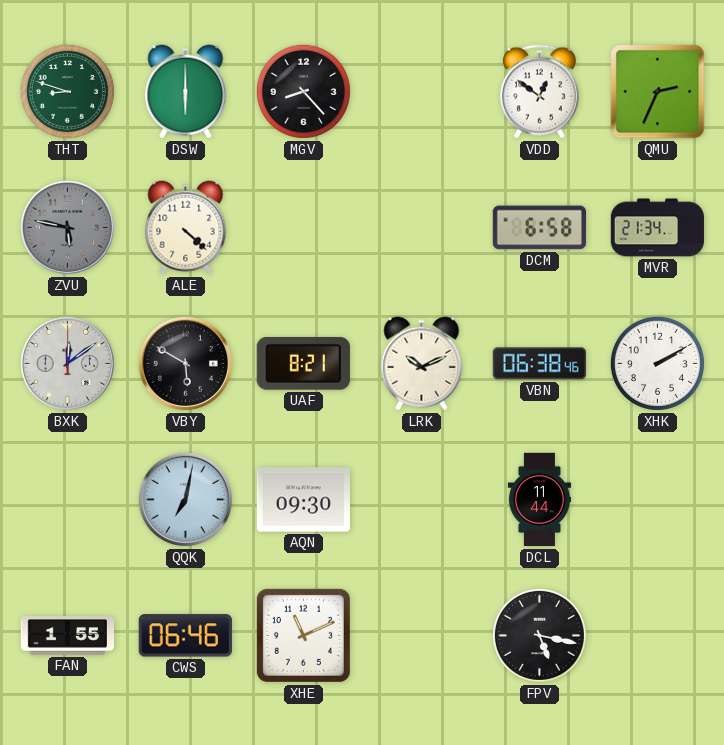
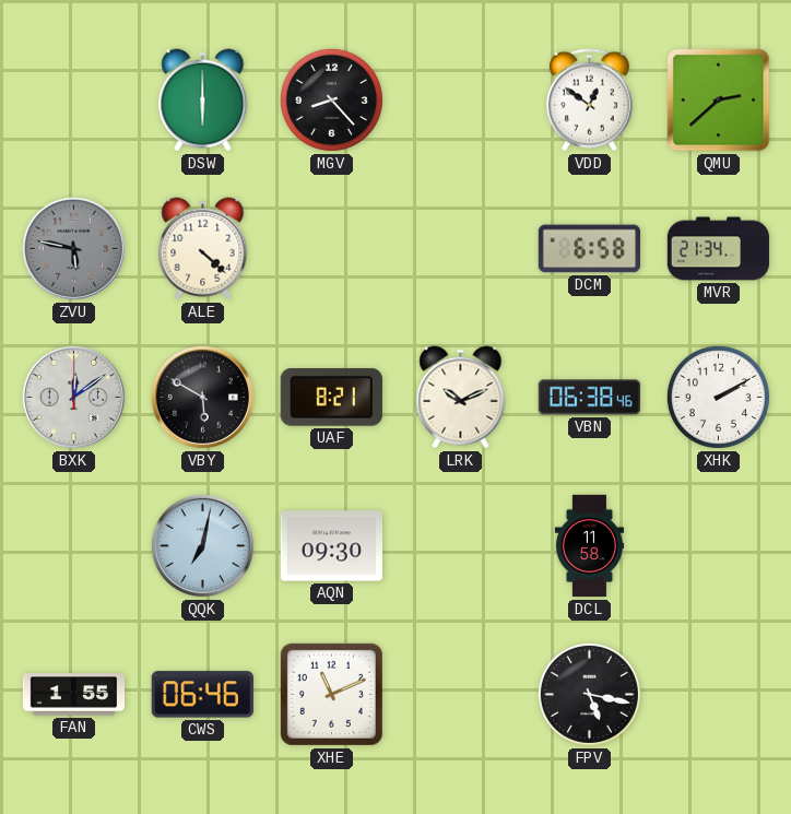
THT: 8:48 -> none
QMU: 2:34 -> 2:38
DCL: 11:44 -> 11:58
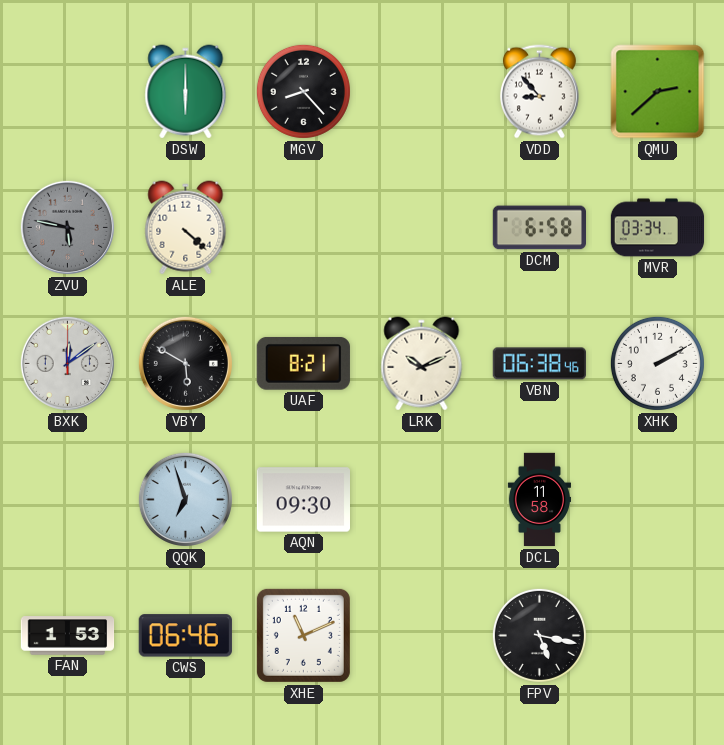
VDD: 12:51 -> 8:53
MVR: 21:34 -> 03:34
QQK: 7:02 -> 6:57
FAN: 1:55 -> 1:53
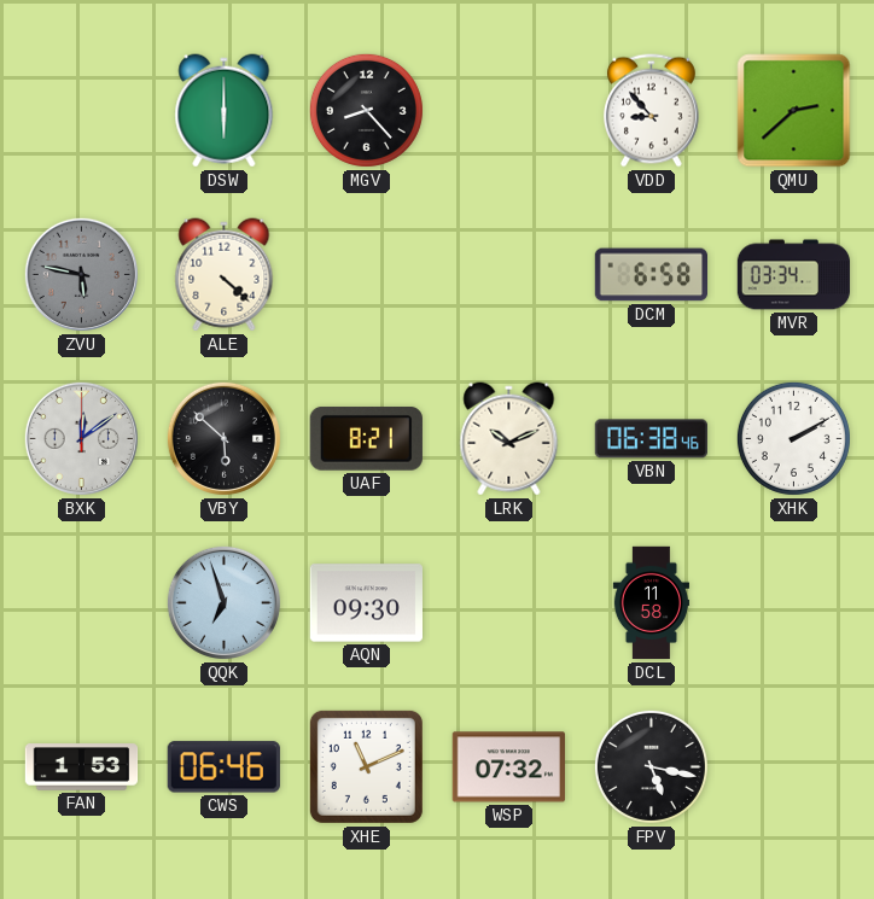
VBY: 5:50 -> 5:52
WSP: none -> 07:32
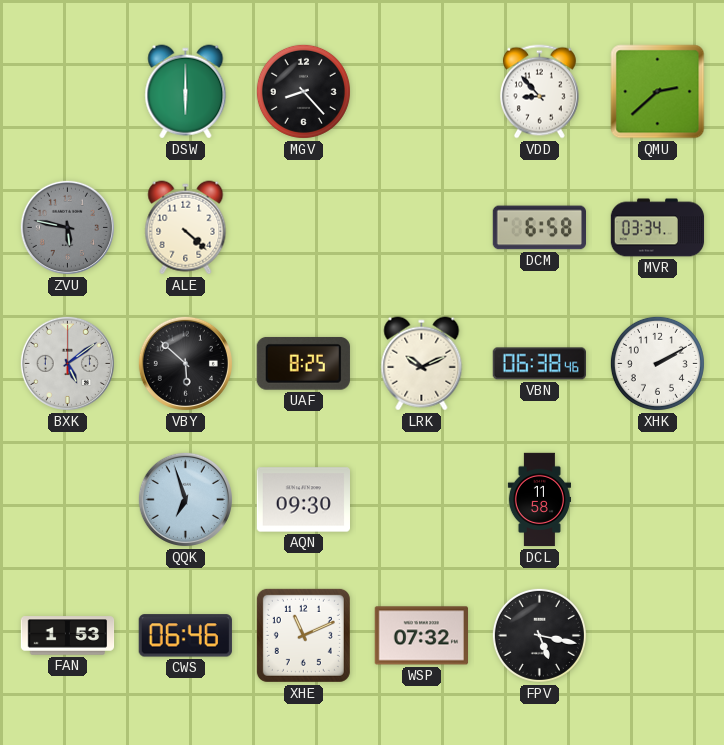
BXK: 12:09 -> 5:09
UAF: 8:21 -> 8:25
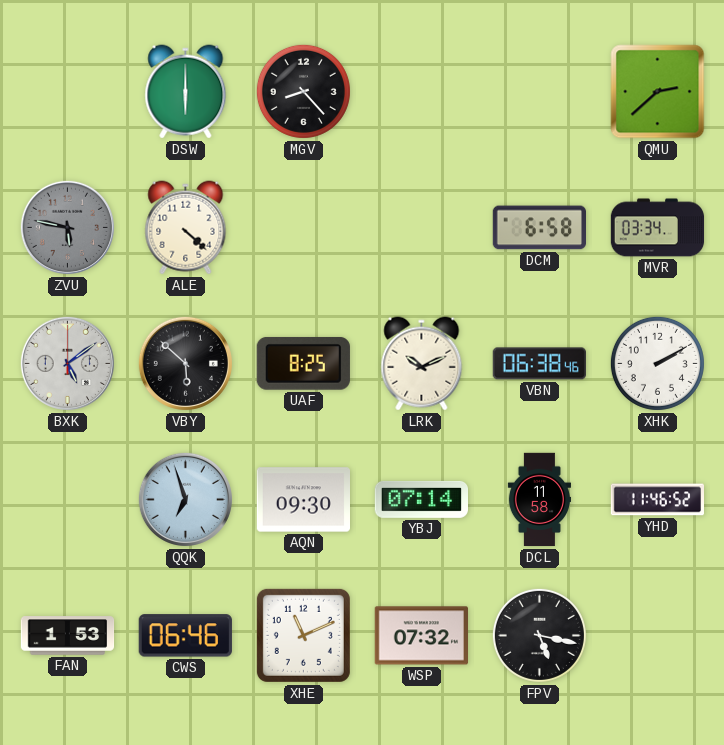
VDD: 8:53 -> none
YBJ: none -> 07:14
YHD: none -> 11:46
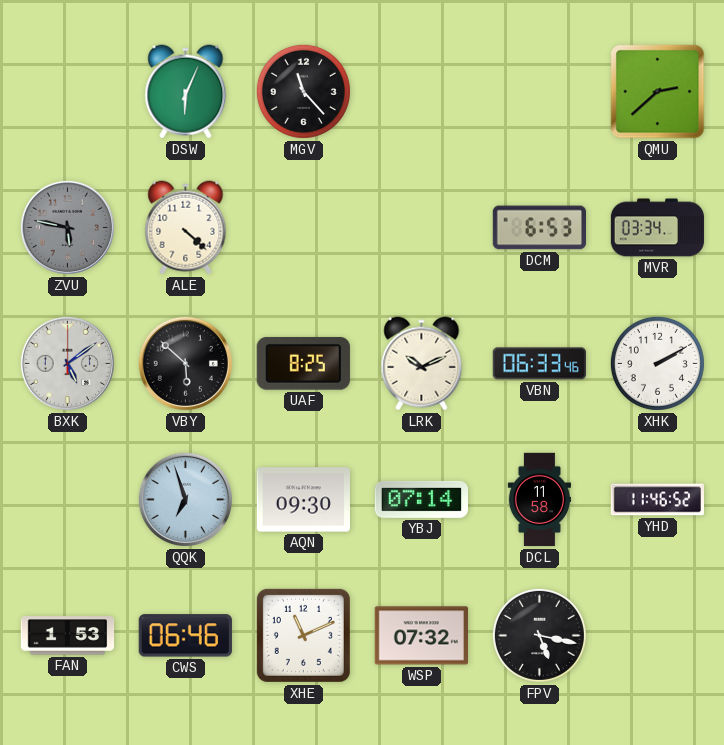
DSW: 6:00 -> 6:04
MGV: 8:23 -> 11:23
DCM: 6:58 -> 6:53
VBN: 06:38 -> 06:33
